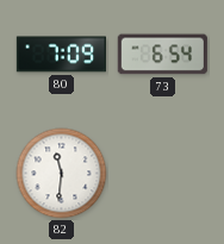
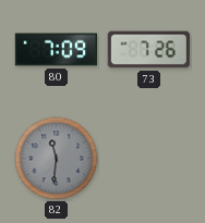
73: 6:54 -> 7:26
82 dial: white -> grey
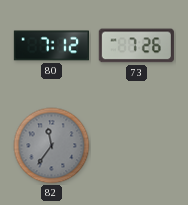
80: 7:09 -> 7:12
82: 11:31 -> 11:36
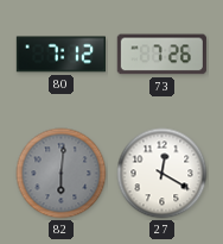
82: 11:36 -> 6:01
27: none -> 12:20
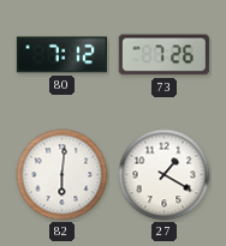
82 dial: grey -> white
27: 12:20 -> 1:20
